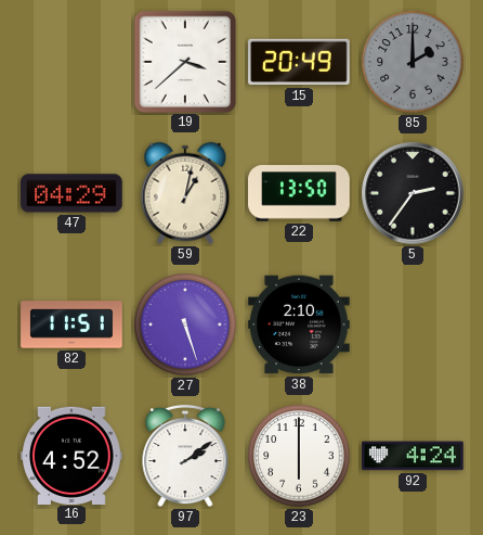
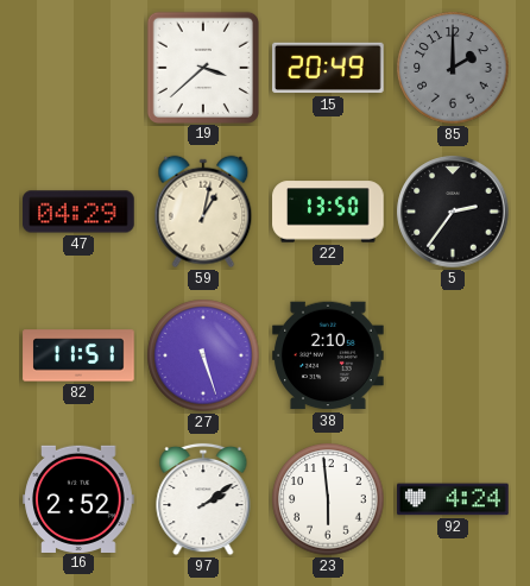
16: 4:52 -> 2:52
23: 6:00 -> 5:59
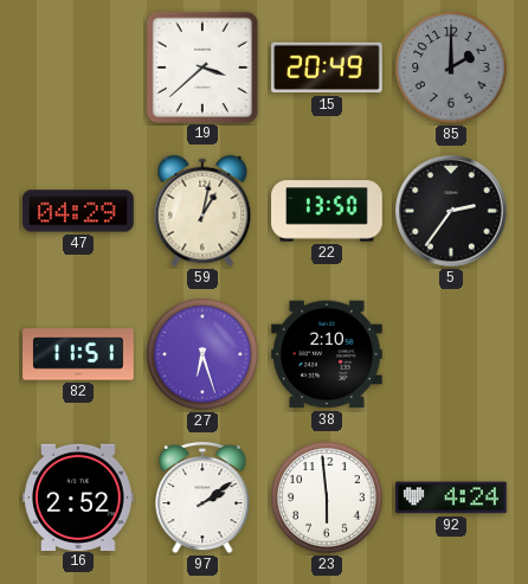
27: 5:27 -> 6:27
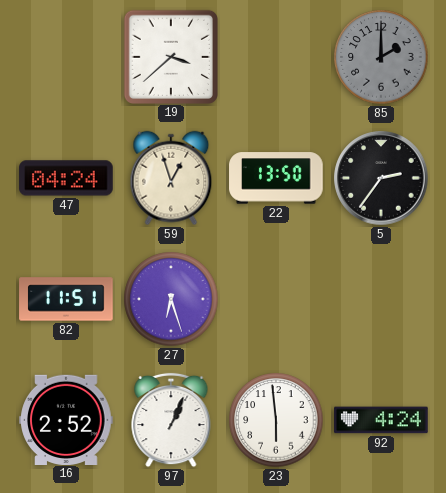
15: 20:49 -> none
47: 04:29 -> 04:24
59: 1:02 -> 12:57
38: 2:10 -> none
97: 2:09 -> 1:04
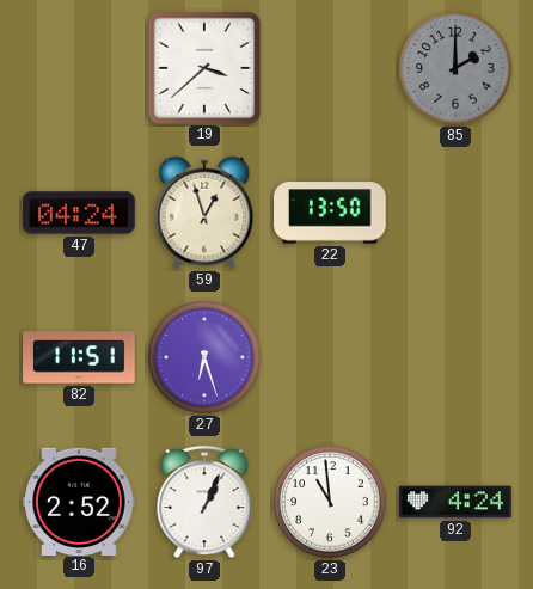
5: 2:36 -> none
23: 5:59 -> 10:59
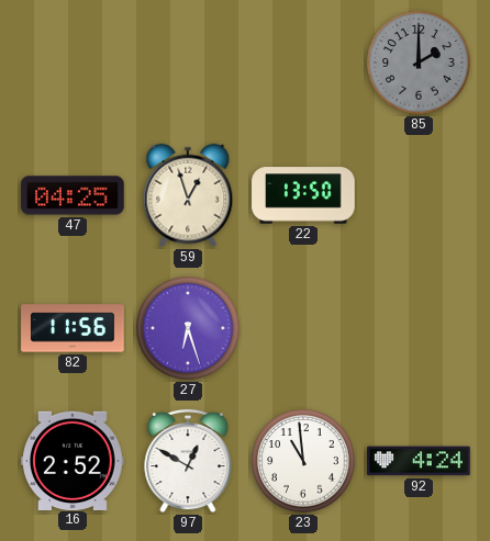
19: 3:38 -> none
47: 04:24 -> 04:25
82: 11:51 -> 11:56
97: 1:04 -> 12:50
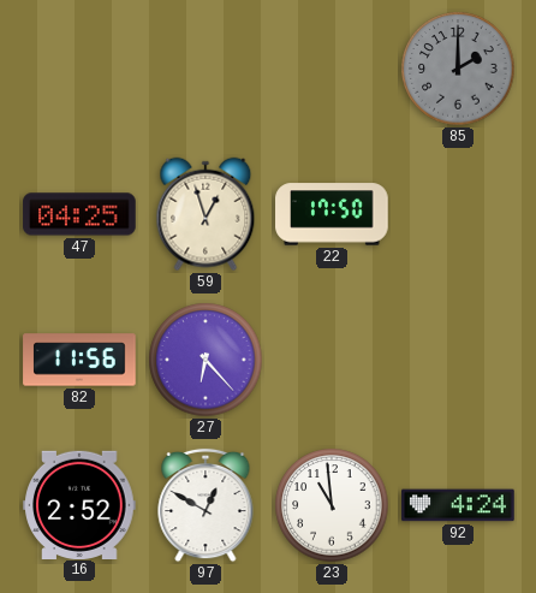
22: 13:50 -> 17:50
27: 6:27 -> 6:23
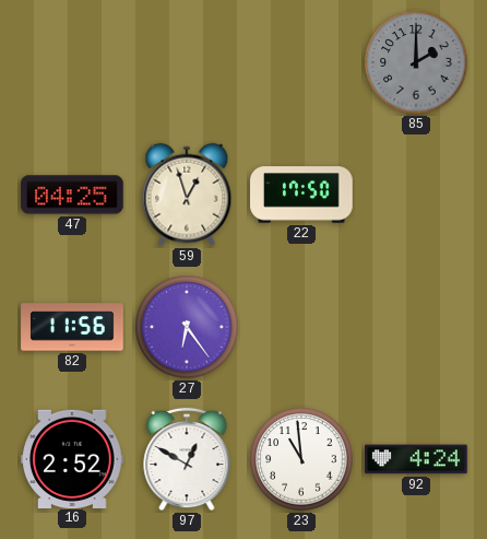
27: 6:23 -> 6:24
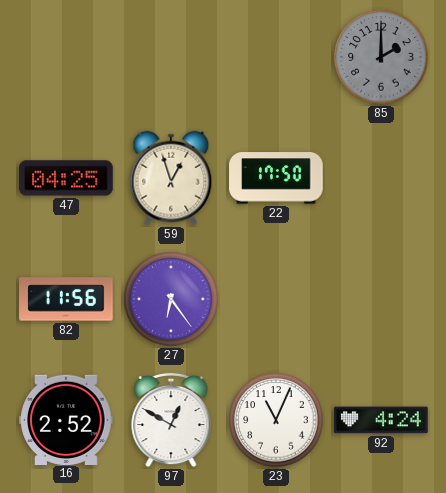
23: 10:59 -> 11:04
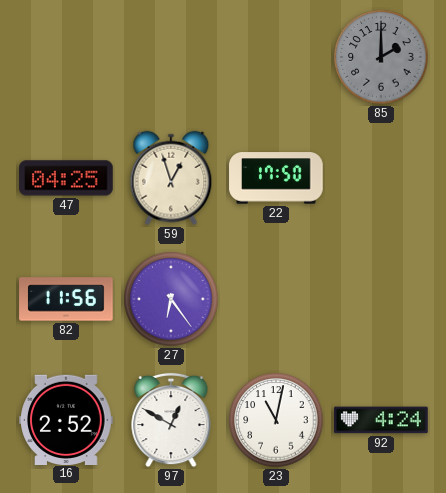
23: 11:04 -> 11:02
